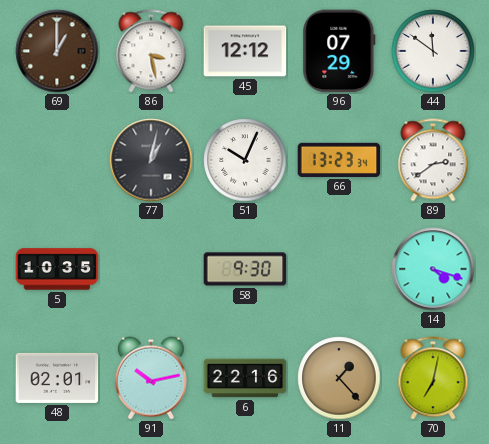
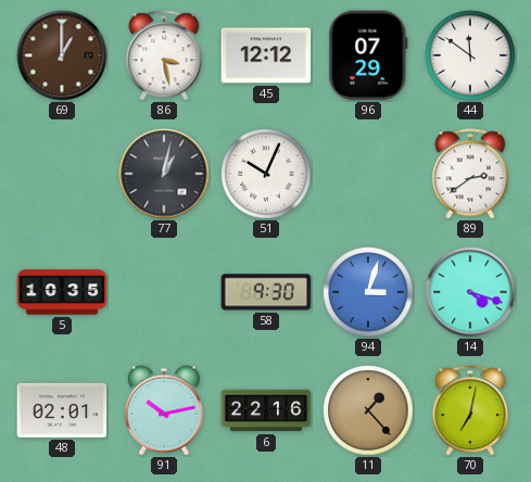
66: 13:23 -> none
94: none -> 3:03
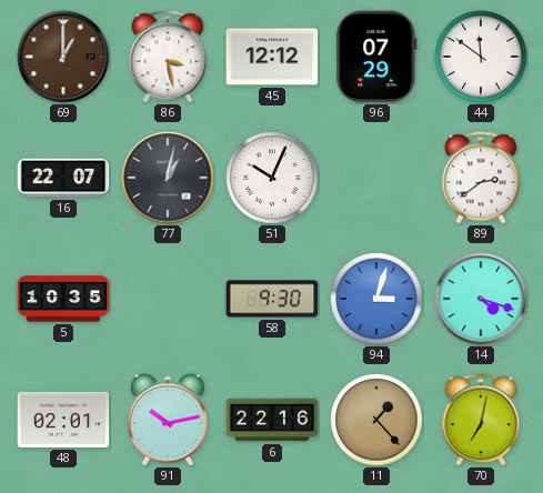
16: none -> 22:07
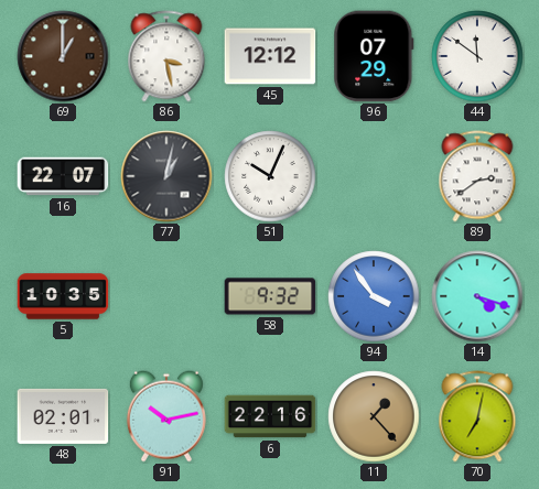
58: 9:30 -> 9:32
94: 3:03 -> 3:54
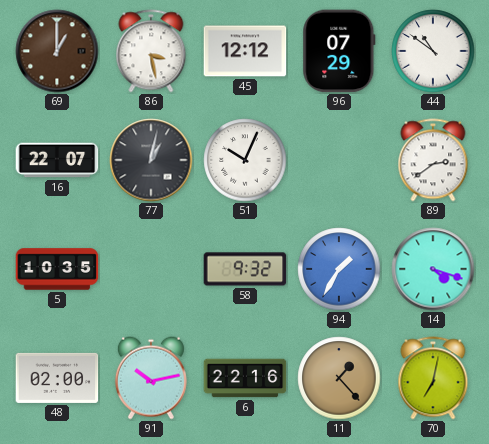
44: 11:51 -> 10:51
94: 3:54 -> 1:35
48: 02:01 -> 02:00
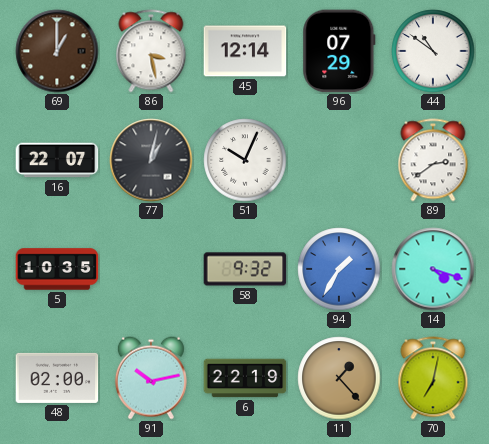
45: 12:12 -> 12:14
6: 22:16 -> 22:19
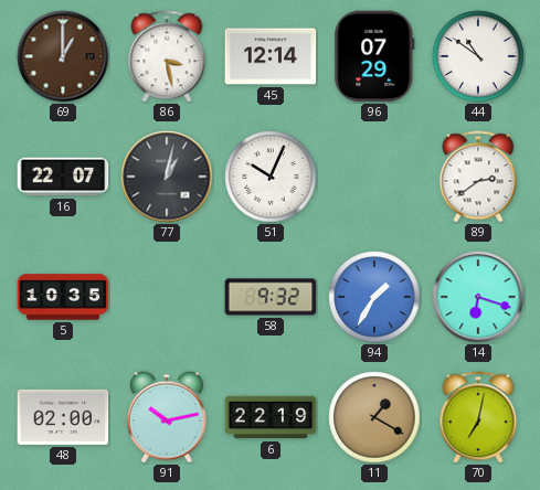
14: 4:18 -> 6:18
11: 1:23 -> 1:20
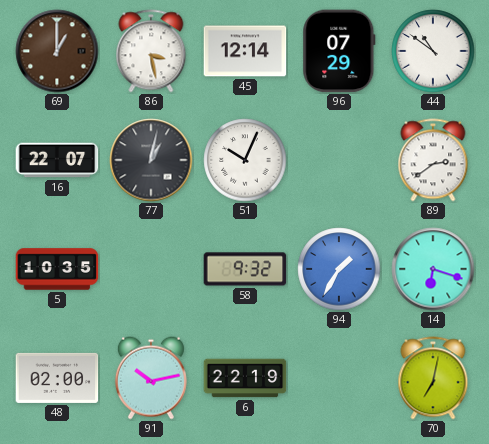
11: 1:20 -> none
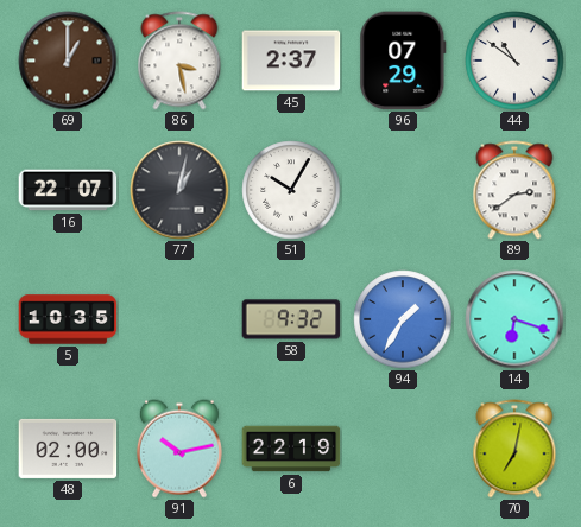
45: 12:14 -> 2:37
51: 10:04 -> 10:05
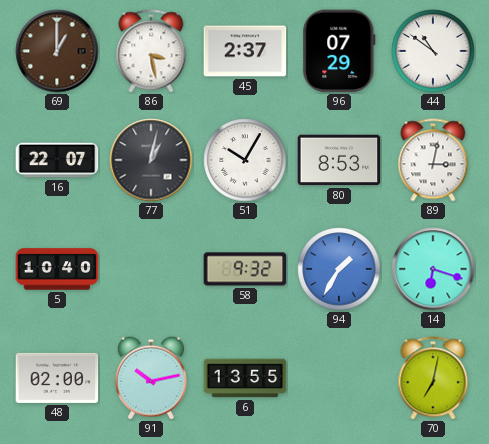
80: none -> 8:53
89: 2:39 -> 3:02
5: 10:35 -> 10:40
6: 22:19 -> 13:55
